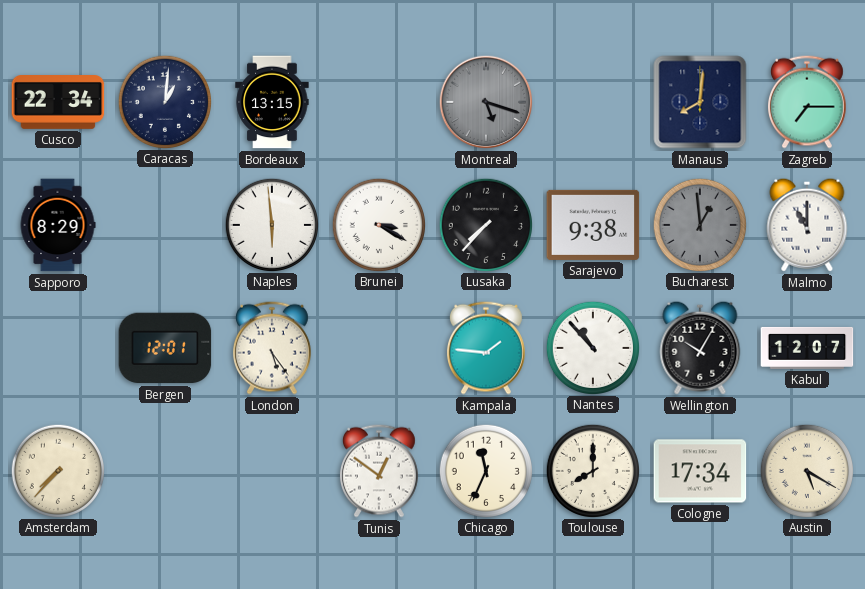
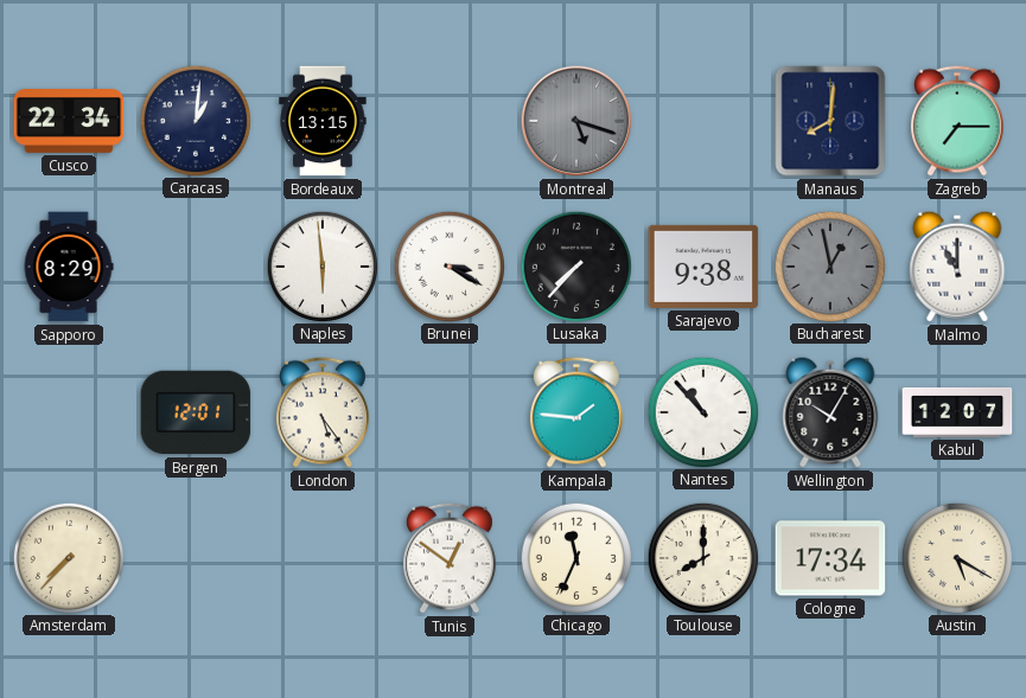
Bucharest: 12:59 -> 12:58
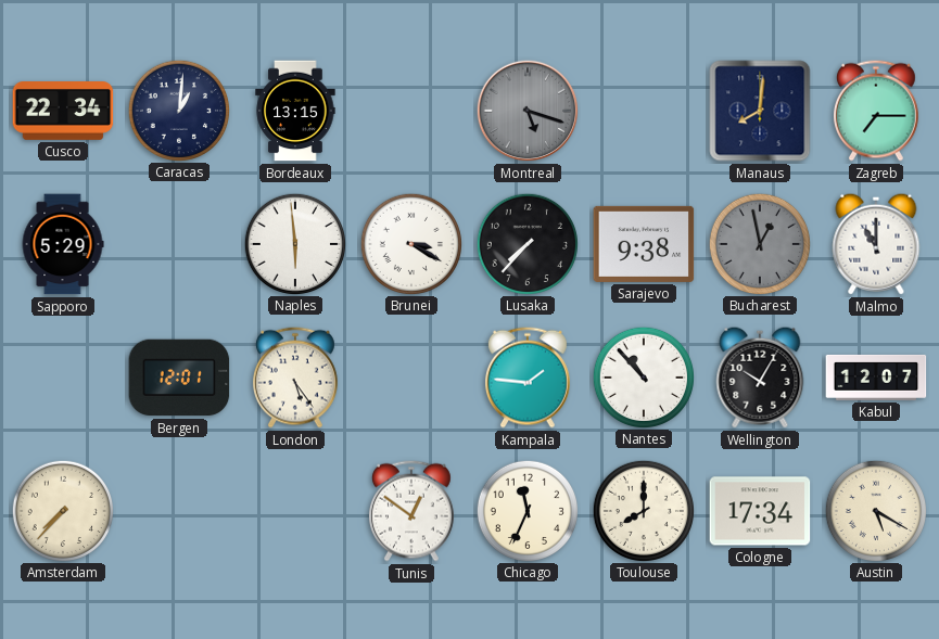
Sapporo: 8:29 -> 5:29
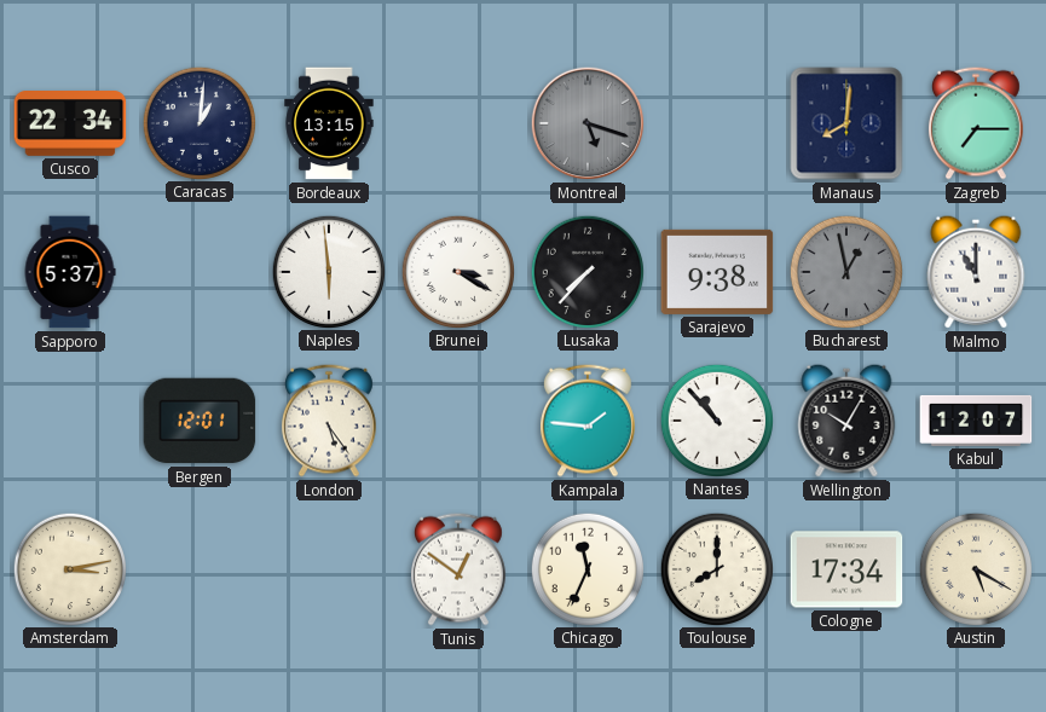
Sapporo: 5:29 -> 5:37
Amsterdam: 7:37 -> 3:13
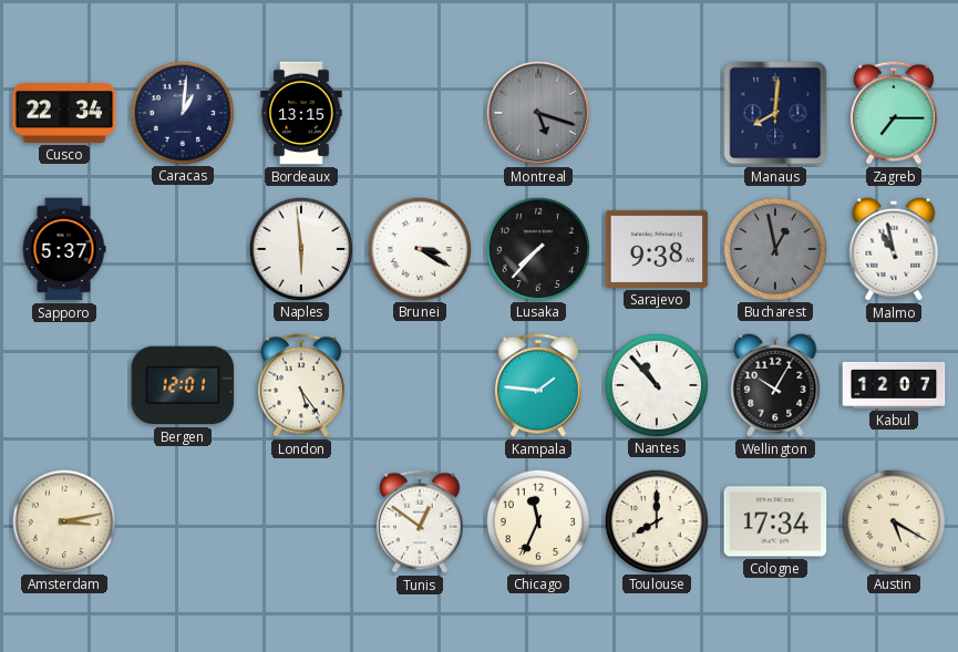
Malmo: 11:00 -> 10:58
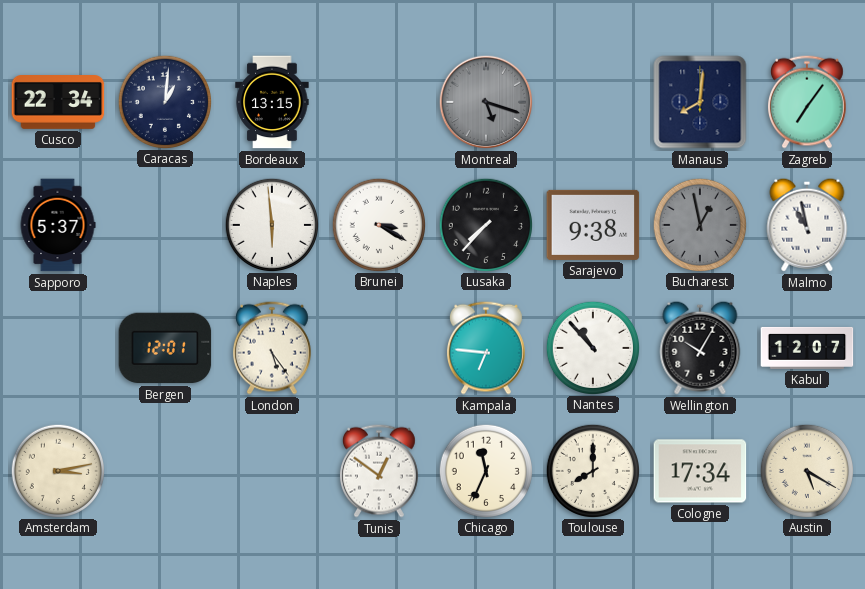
Zagreb: 7:15 -> 7:06
Kampala: 1:46 -> 6:46
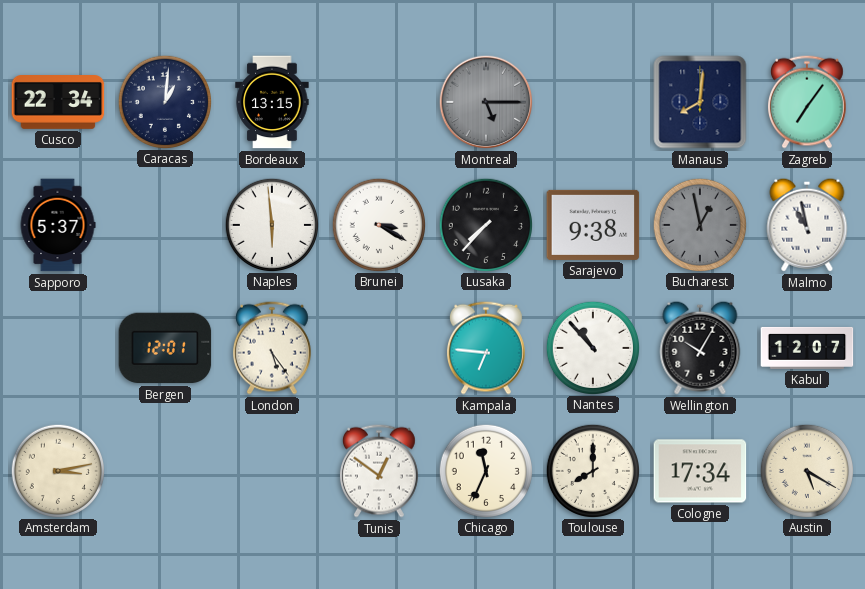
Montreal: 5:18 -> 5:15
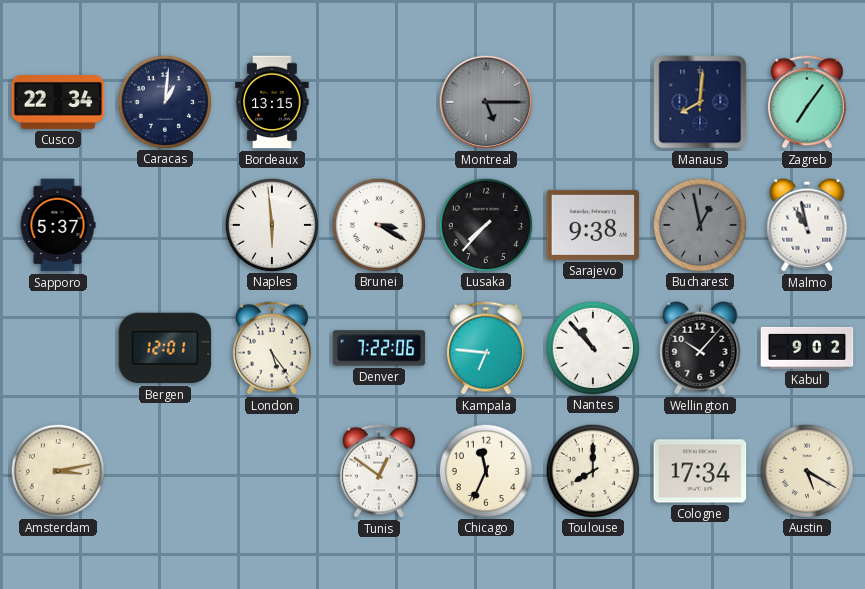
Denver: none -> 7:22
Wellington: 10:05 -> 10:07
Kabul: 12:07 -> 9:02
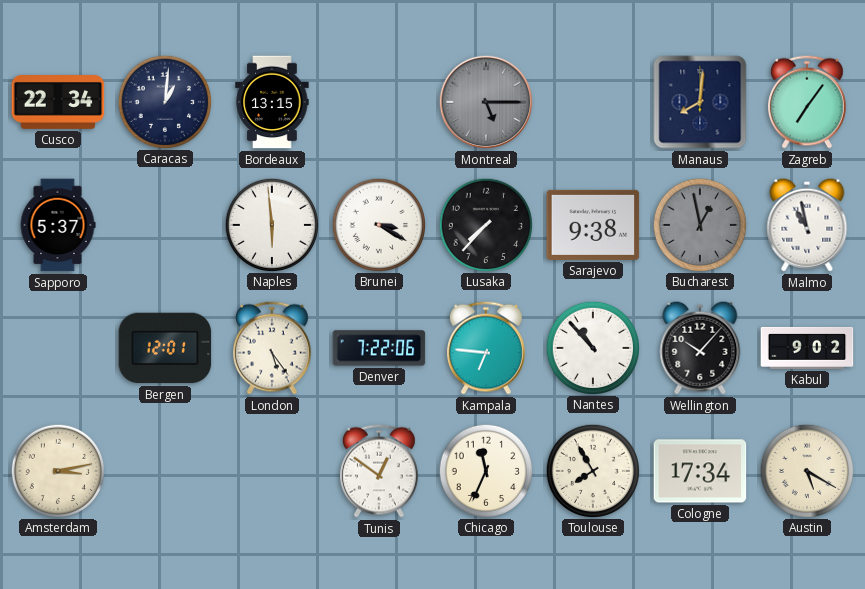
Toulouse: 8:00 -> 7:55
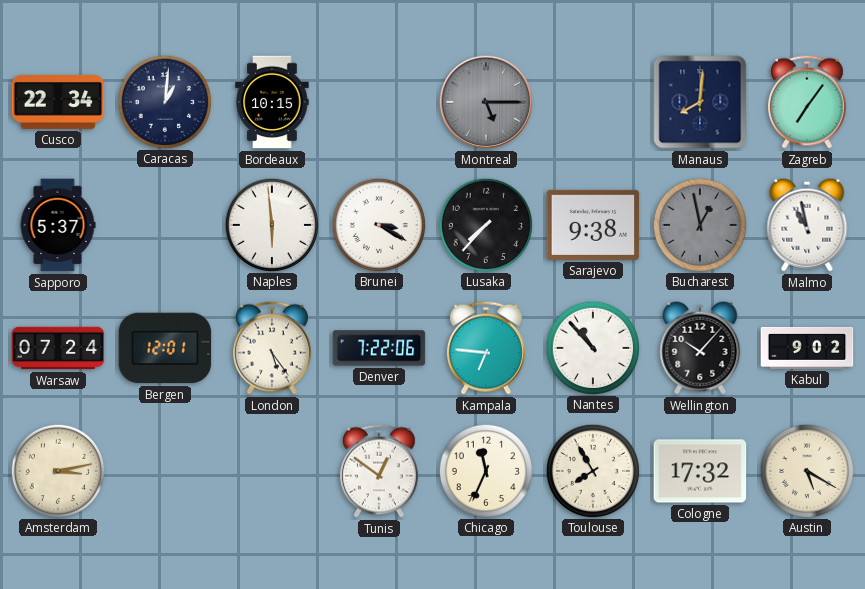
Bordeaux: 13:15 -> 10:15
Warsaw: none -> 07:24
Cologne: 17:34 -> 17:32
